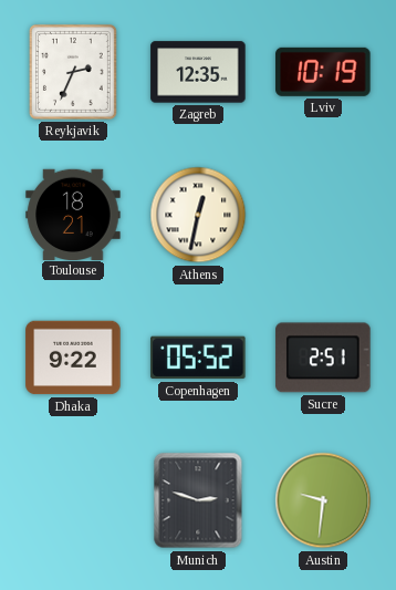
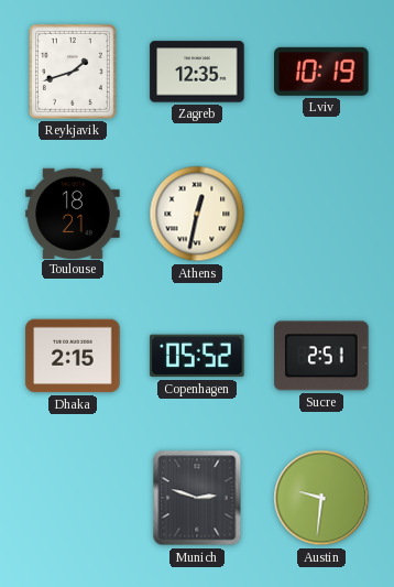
Reykjavik: 2:34 -> 1:42
Dhaka: 9:22 -> 2:15
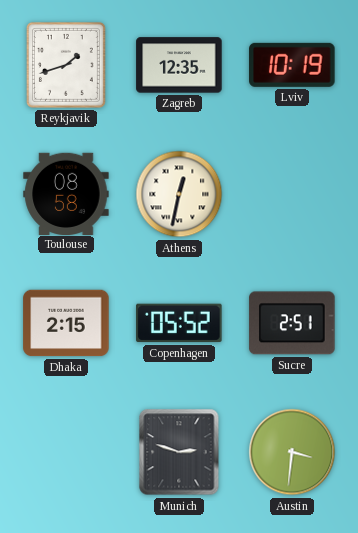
Toulouse: 18:21 -> 08:58
Austin: 9:31 -> 3:31
